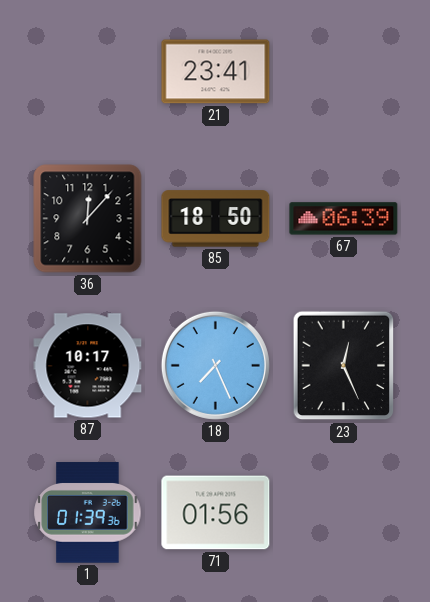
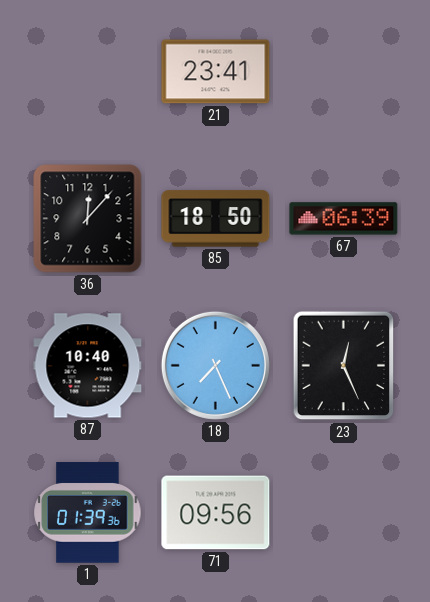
87: 10:17 -> 10:40
71: 01:56 -> 09:56
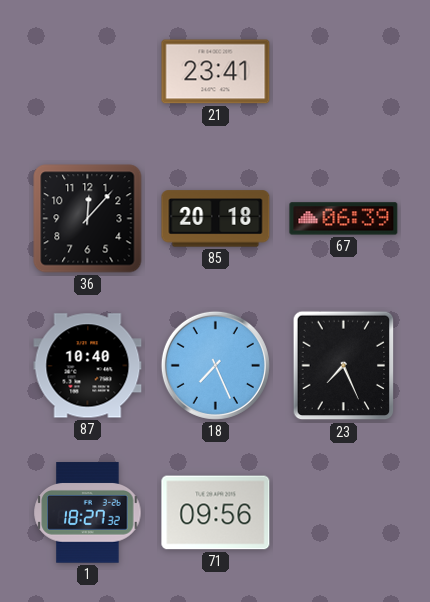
85: 18:50 -> 20:18
23: 12:26 -> 7:26
1: 01:39 -> 18:27
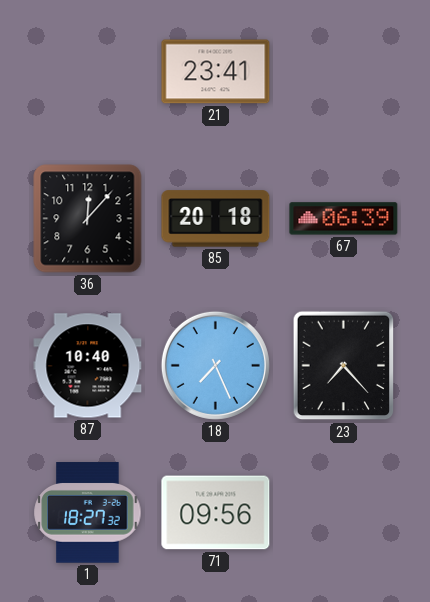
23: 7:26 -> 7:23
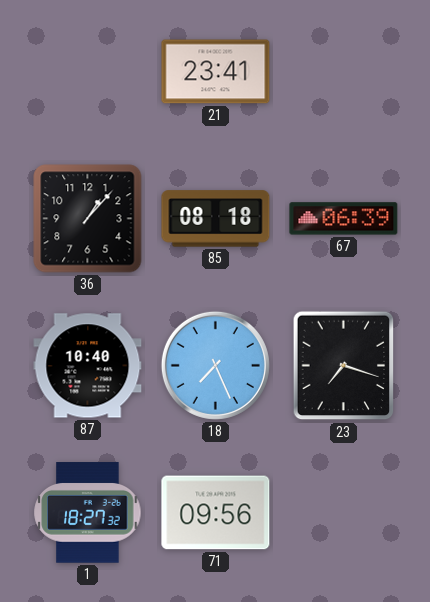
36: 12:07 -> 1:07
85: 20:18 -> 08:18
23: 7:23 -> 7:18
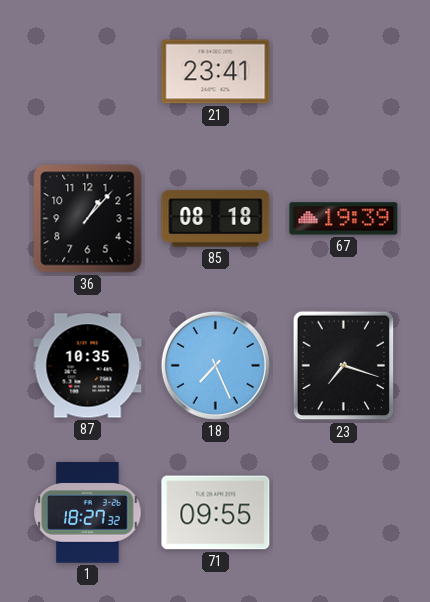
67: 06:39 -> 19:39
87: 10:40 -> 10:35
71: 09:56 -> 09:55
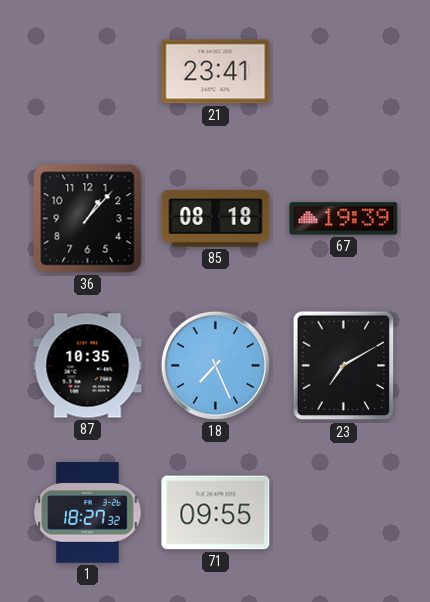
23: 7:18 -> 7:10
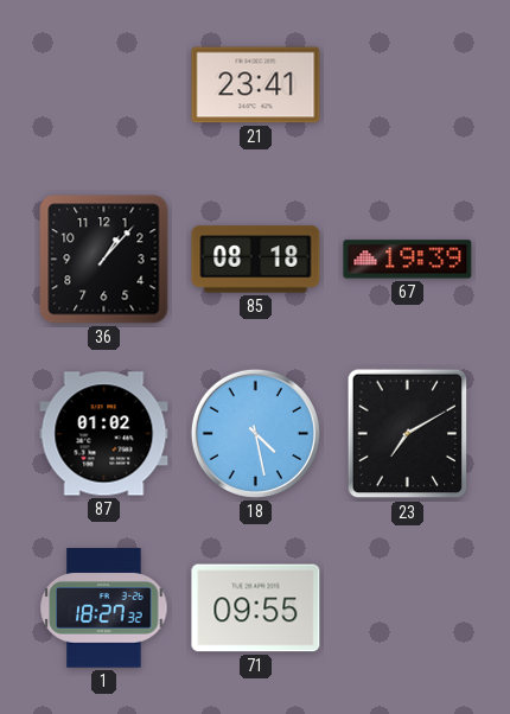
87: 10:35 -> 01:02
18: 7:26 -> 4:28
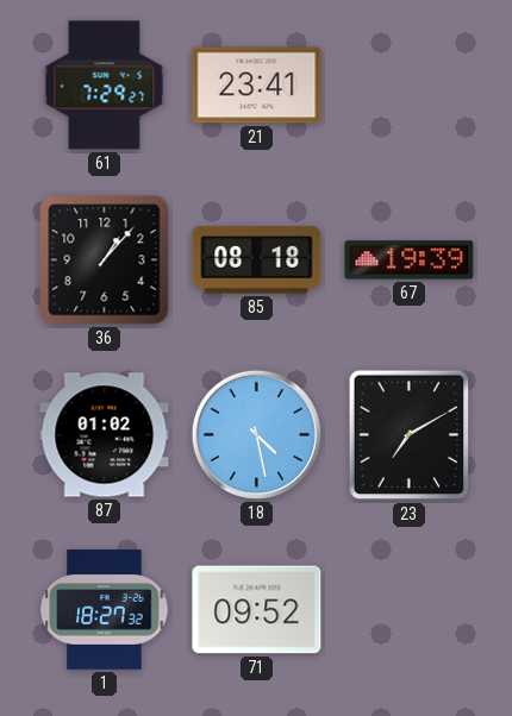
61: none -> 7:29
71: 09:55 -> 09:52
